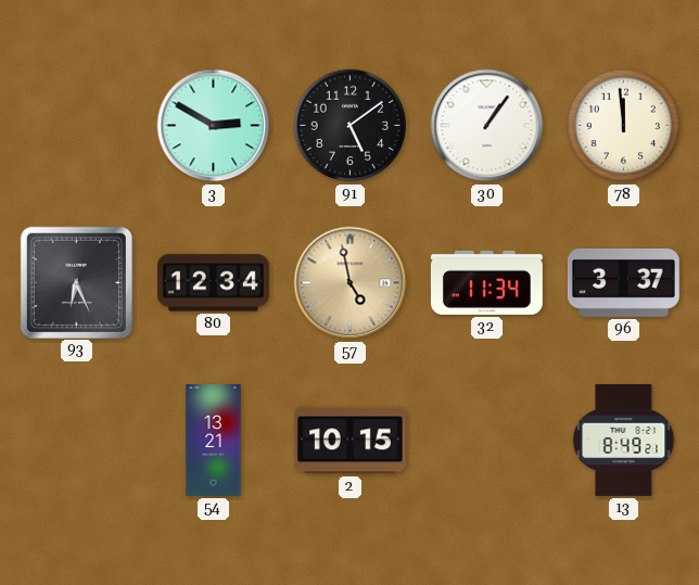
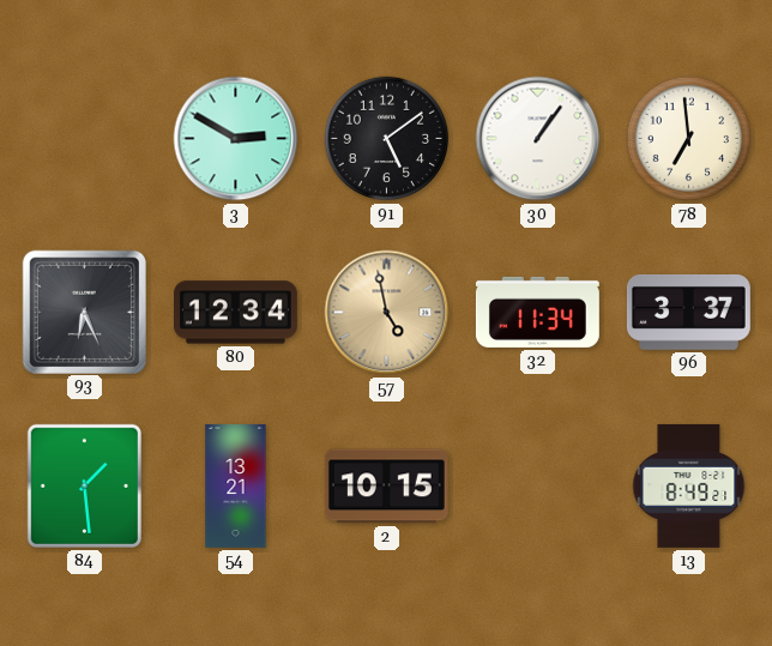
78: 11:59 -> 6:59
84: none -> 1:29
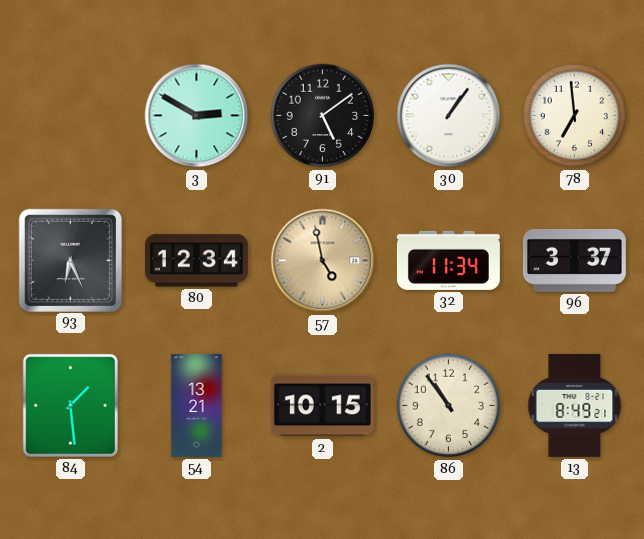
86: none -> 10:54
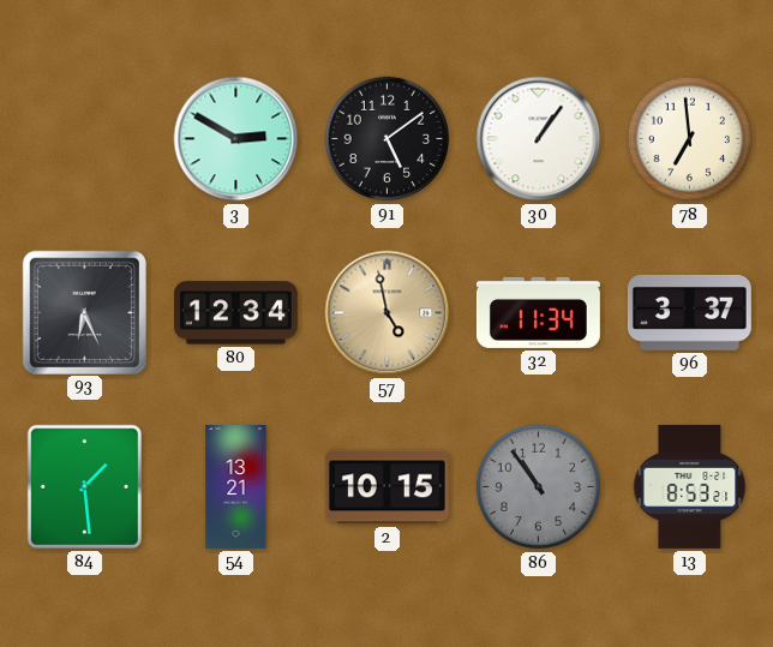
86 dial: cream -> grey
13: 8:49 -> 8:53
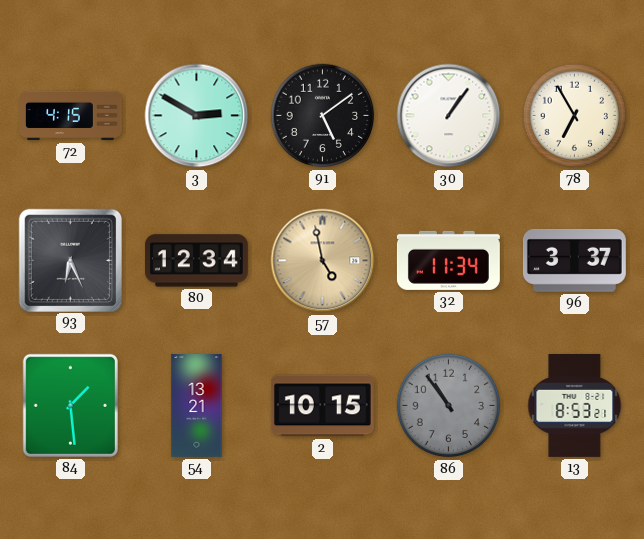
72: none -> 4:15
78: 6:59 -> 6:55
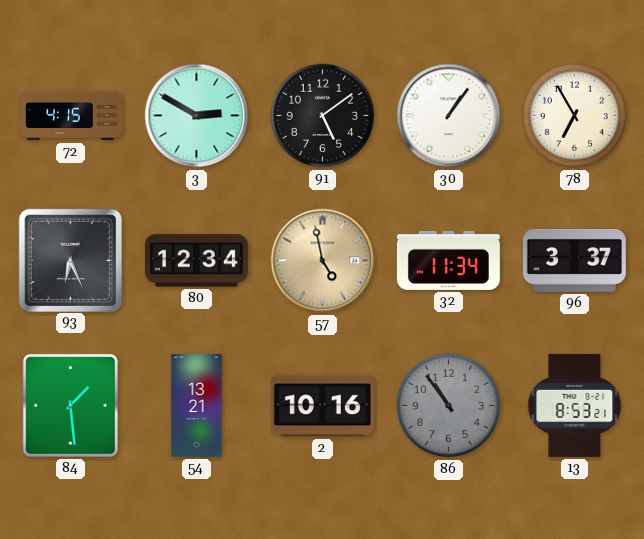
2: 10:15 -> 10:16
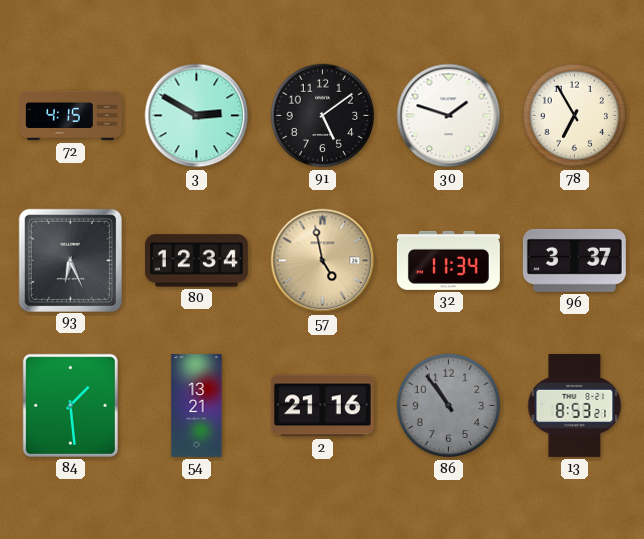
30: 1:06 -> 1:48
2: 10:16 -> 21:16
